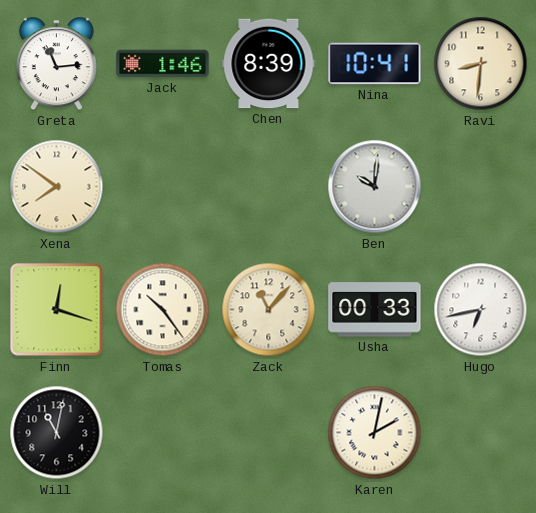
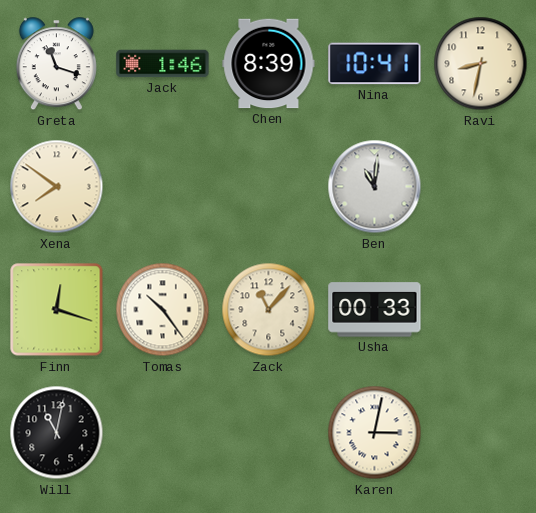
Greta: 11:14 -> 11:18
Ravi: 8:31 -> 8:32
Ben: 10:01 -> 11:01
Hugo: 6:43 -> none
Karen: 2:02 -> 3:02
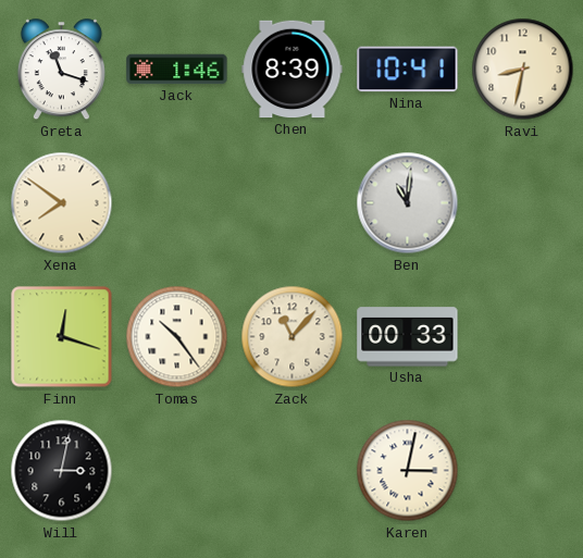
Will: 11:02 -> 3:02
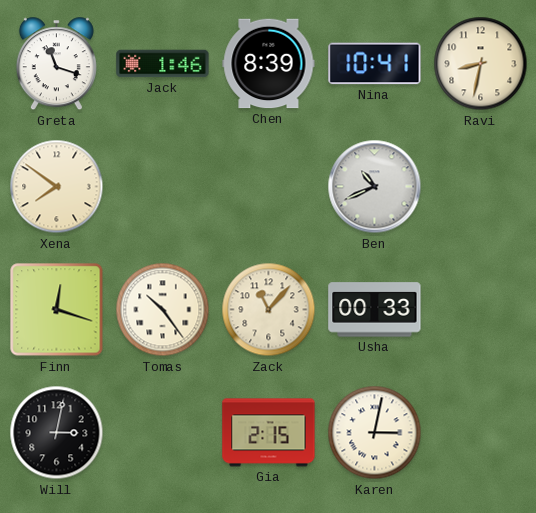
Ben: 11:01 -> 10:41
Gia: none -> 2:15
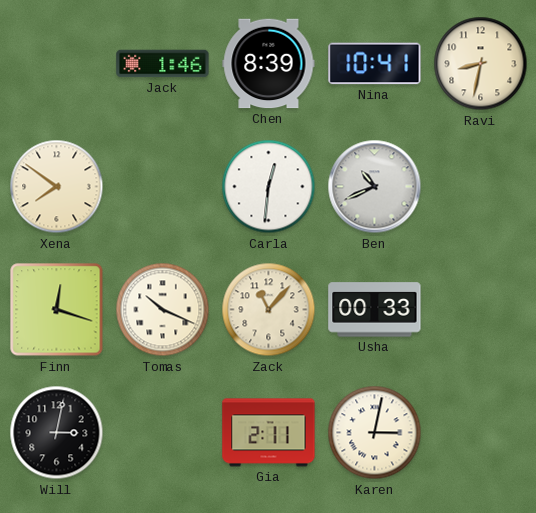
Greta: 11:18 -> none
Carla: none -> 12:31
Tomas: 10:24 -> 10:19
Gia: 2:15 -> 2:11
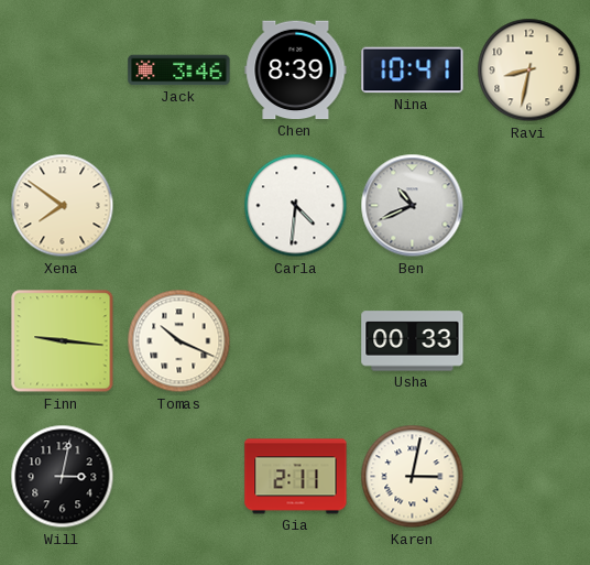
Jack: 1:46 -> 3:46
Carla: 12:31 -> 4:31
Finn: 12:18 -> 9:16
Zack: 11:07 -> none
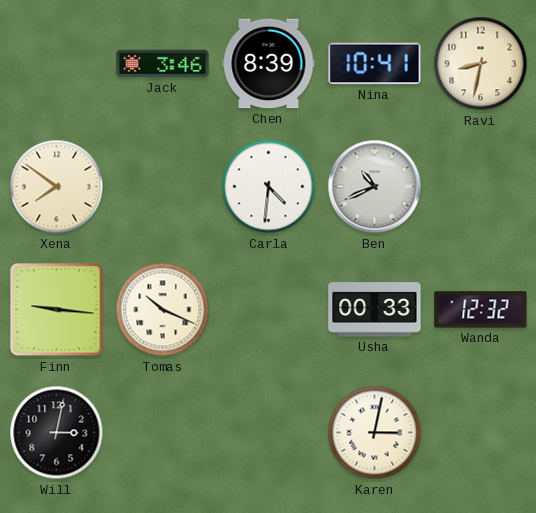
Wanda: none -> 12:32
Gia: 2:11 -> none
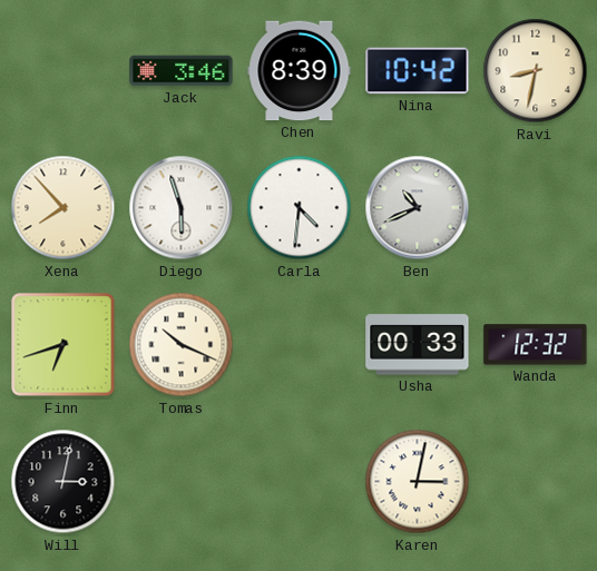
Nina: 10:41 -> 10:42
Xena: 7:51 -> 7:53
Diego: none -> 5:57
Finn: 9:16 -> 6:42
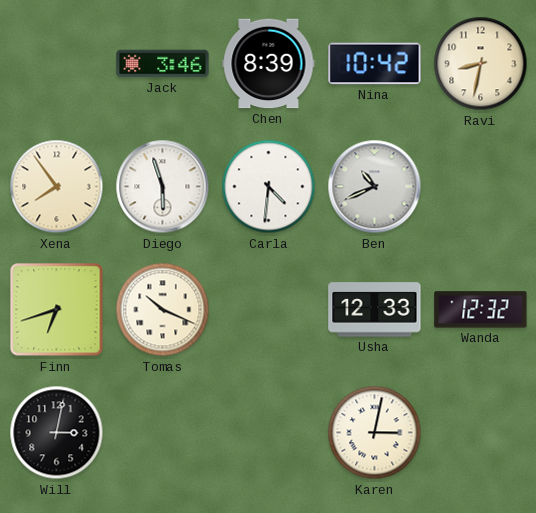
Xena: 7:53 -> 7:54
Usha: 00:33 -> 12:33
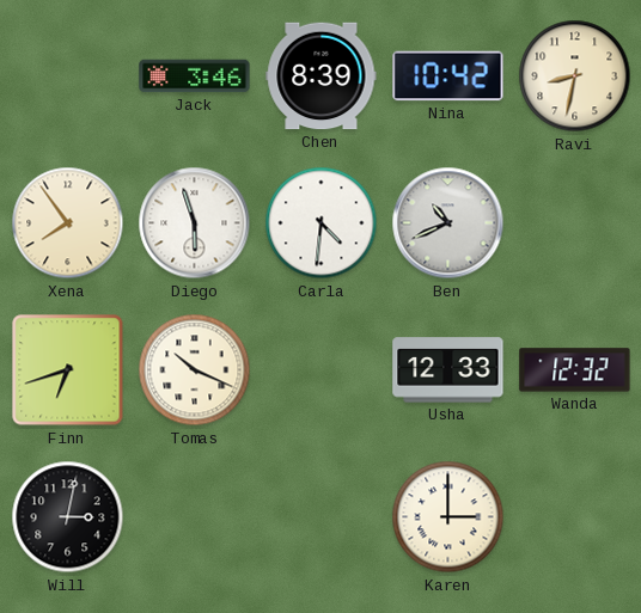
Karen: 3:02 -> 3:00
